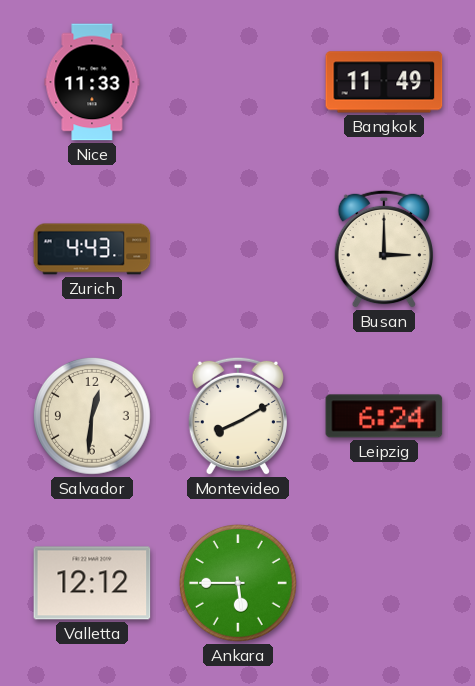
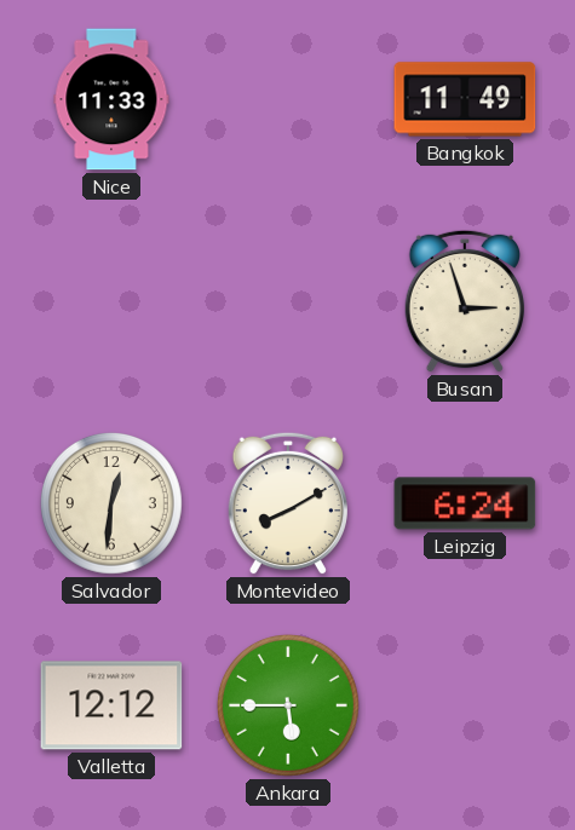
Zurich: 4:43 -> none
Busan: 3:00 -> 2:57
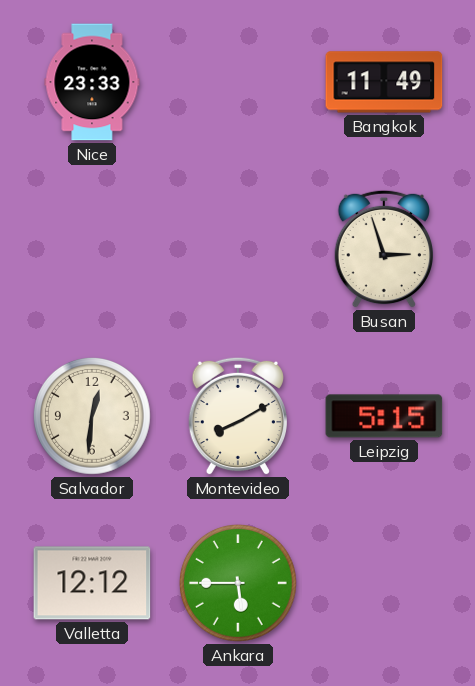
Nice: 11:33 -> 23:33
Leipzig: 6:24 -> 5:15
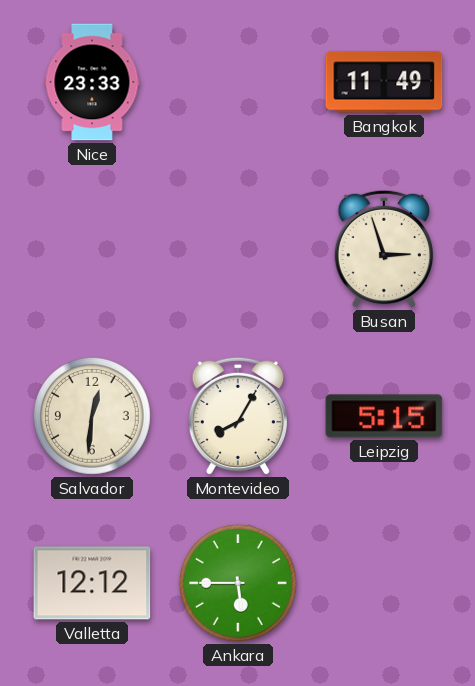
Montevideo: 8:10 -> 8:05
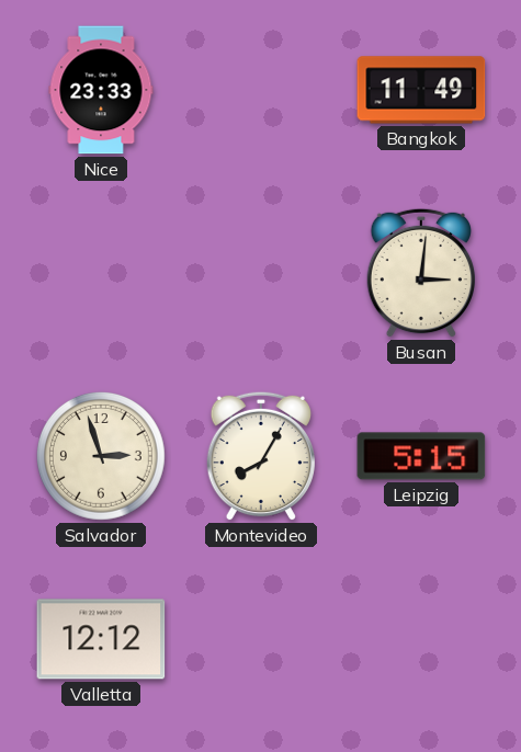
Busan: 2:57 -> 3:01
Salvador: 12:31 -> 2:57
Ankara: 5:45 -> none
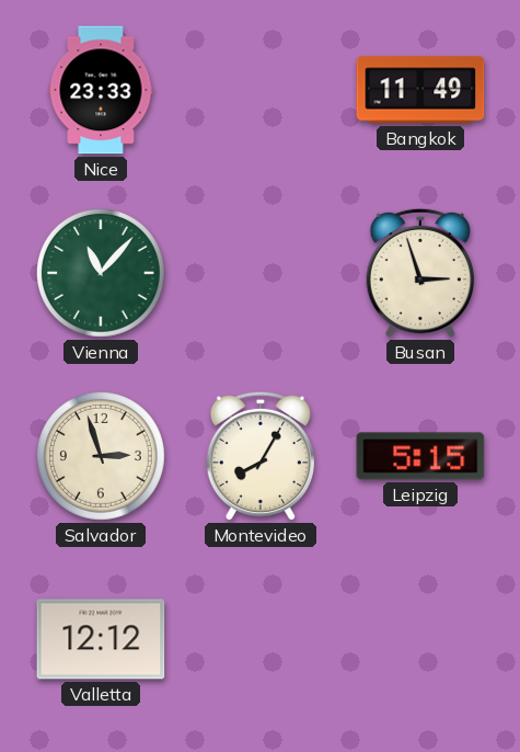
Vienna: none -> 11:07
Busan: 3:01 -> 2:57
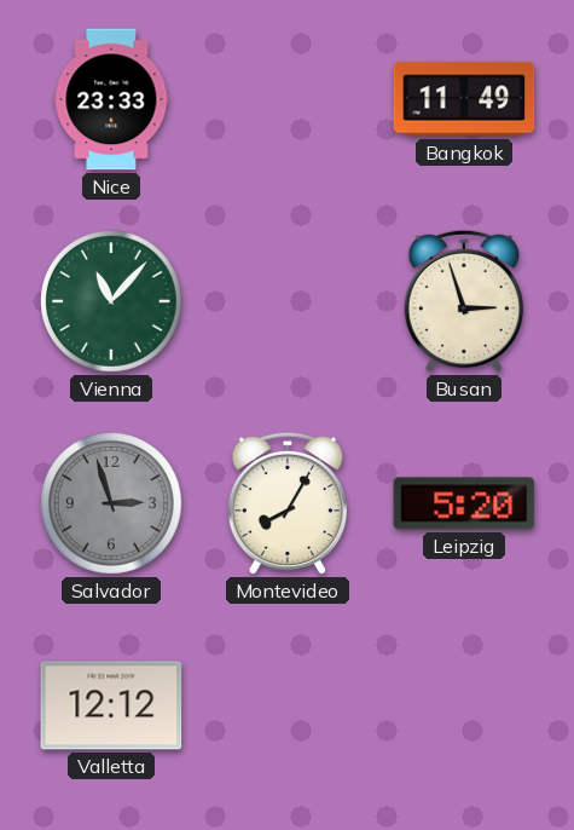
Salvador dial: cream -> grey
Leipzig: 5:15 -> 5:20
